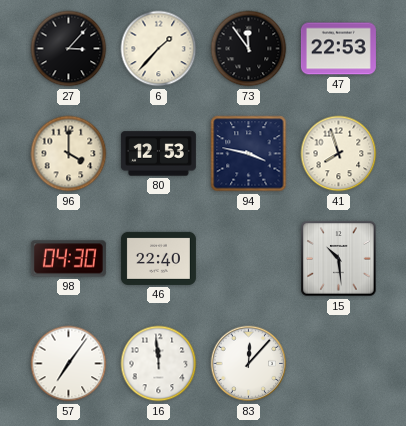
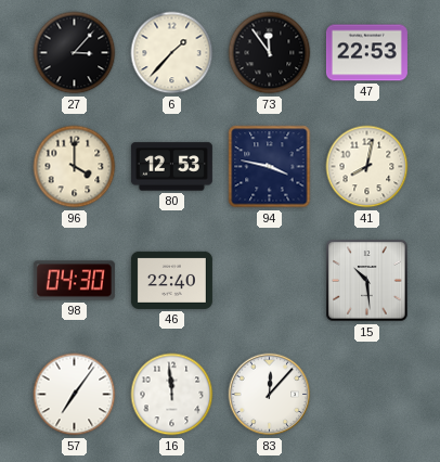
41: 7:57 -> 8:02
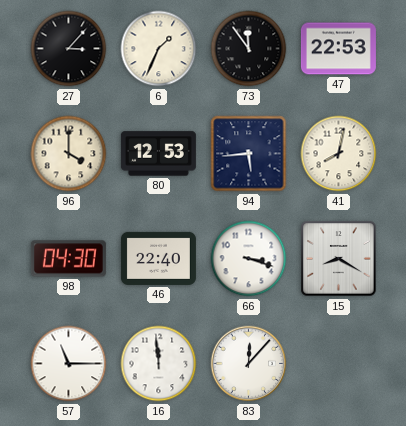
6: 1:37 -> 1:34
94: 3:47 -> 5:44
66: none -> 3:18
15: 10:29 -> 8:20
57: 7:06 -> 11:15
